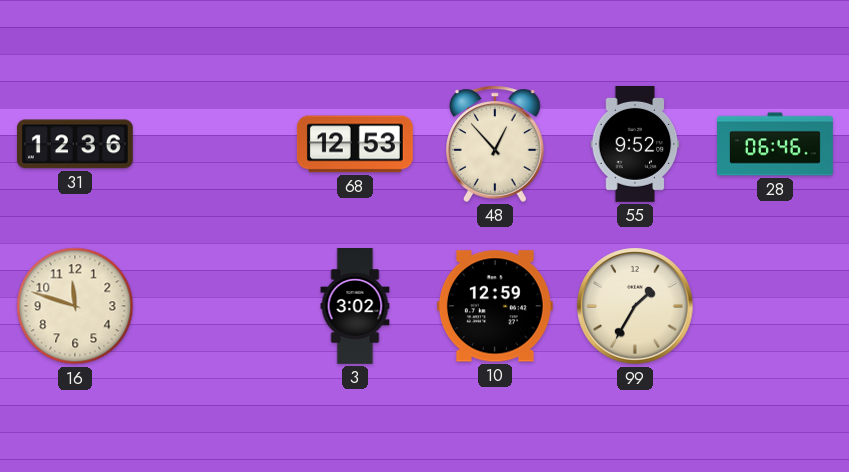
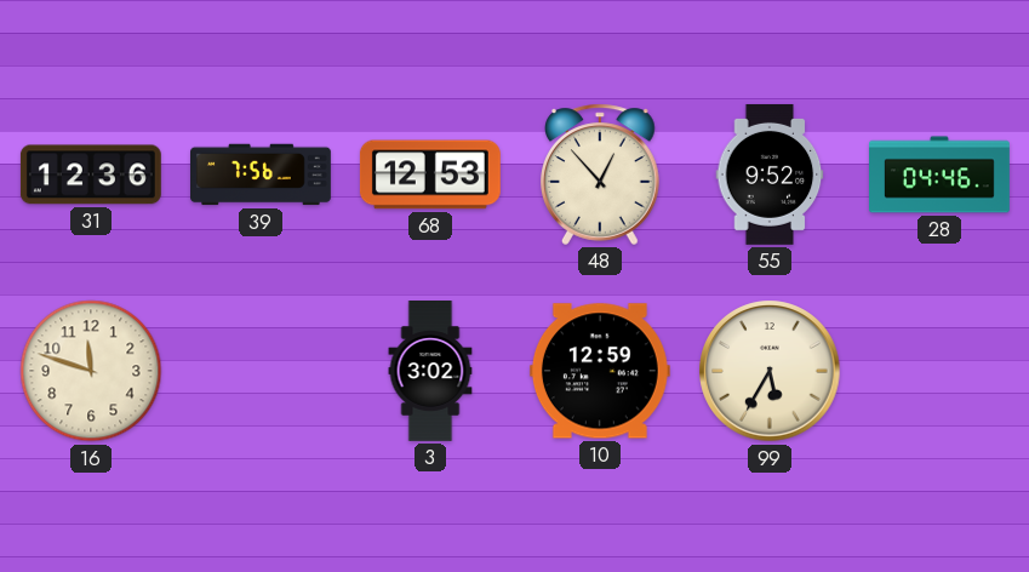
39: none -> 7:56
28: 06:46 -> 04:46
99: 1:35 -> 5:35
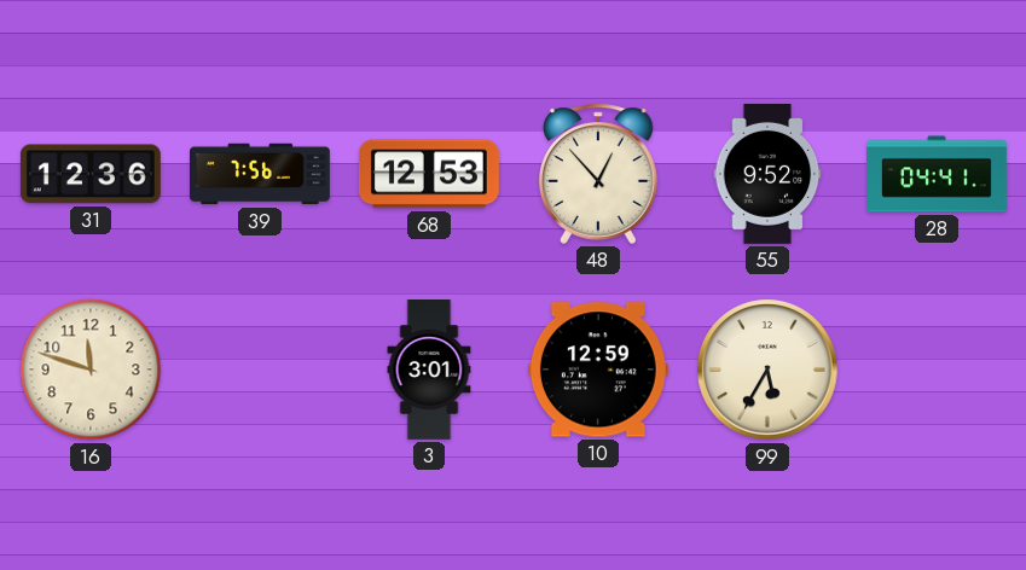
28: 04:46 -> 04:41
3: 3:02 -> 3:01
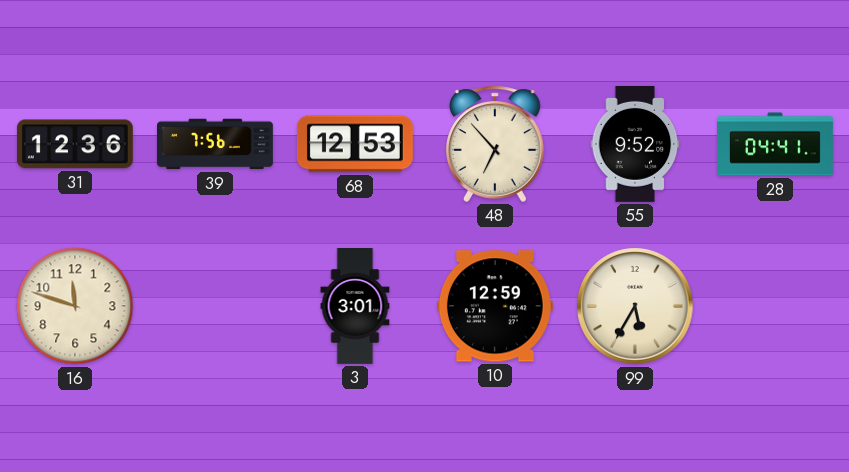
48: 12:53 -> 6:53
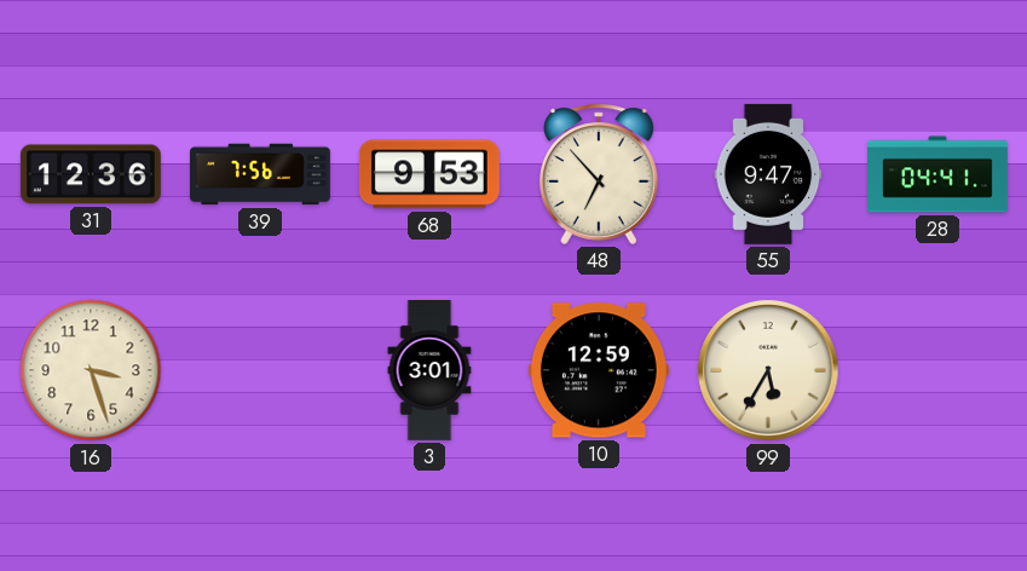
68: 12:53 -> 9:53
55: 9:52 -> 9:47
16: 11:48 -> 3:27
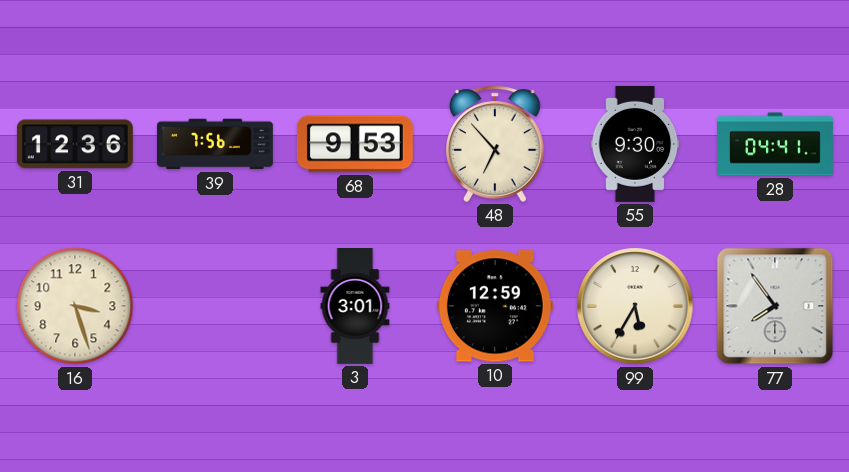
55: 9:47 -> 9:30
77: none -> 7:54
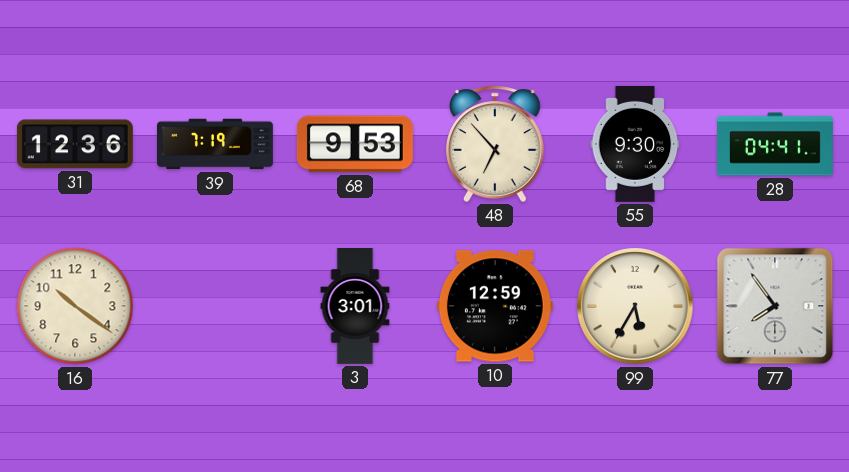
39: 7:56 -> 7:19
16: 3:27 -> 10:21
